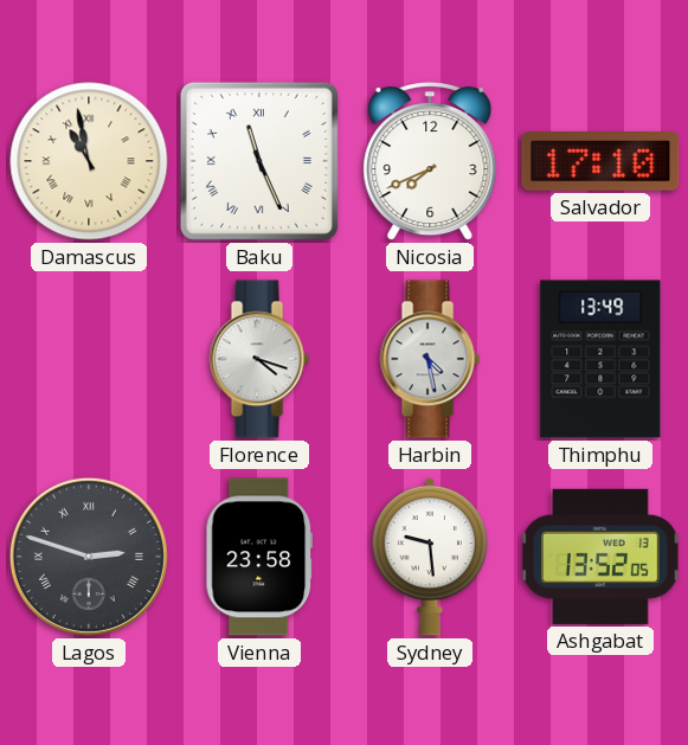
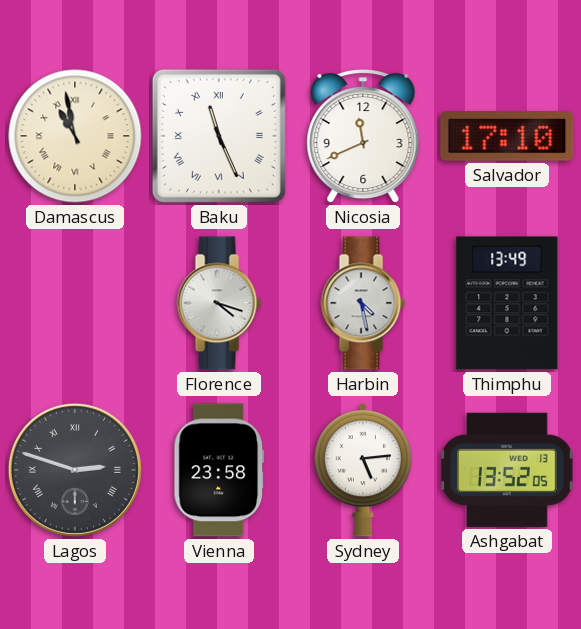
Nicosia: 7:41 -> 11:41
Sydney: 9:29 -> 5:14
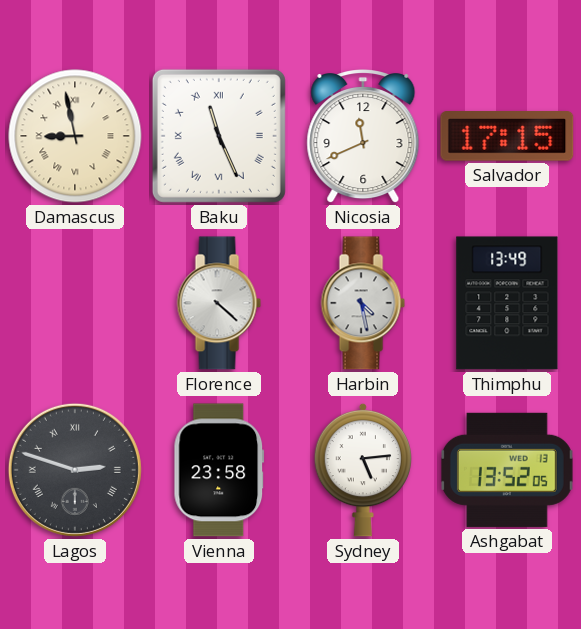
Damascus: 10:58 -> 8:58
Salvador: 17:10 -> 17:15
Florence: 4:18 -> 4:22
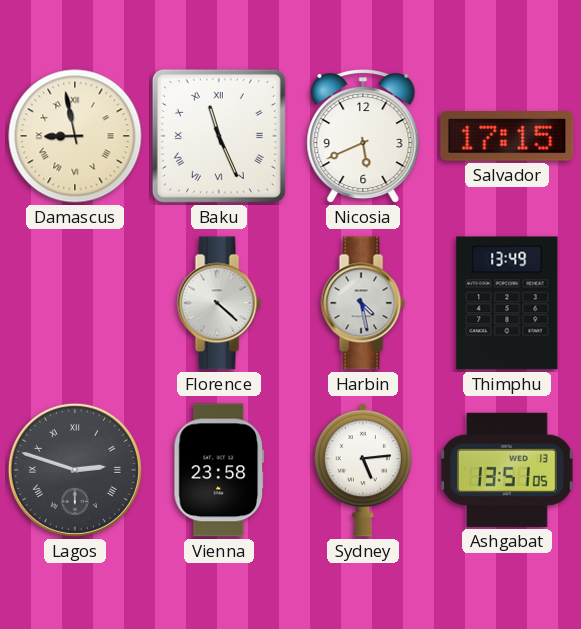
Nicosia: 11:41 -> 5:41
Ashgabat: 13:52 -> 13:51
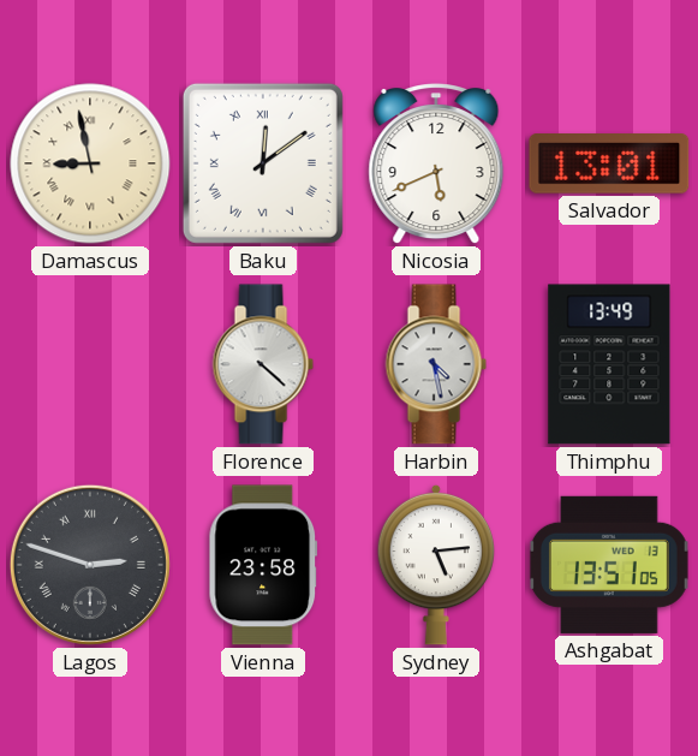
Baku: 11:26 -> 12:09
Salvador: 17:15 -> 13:01
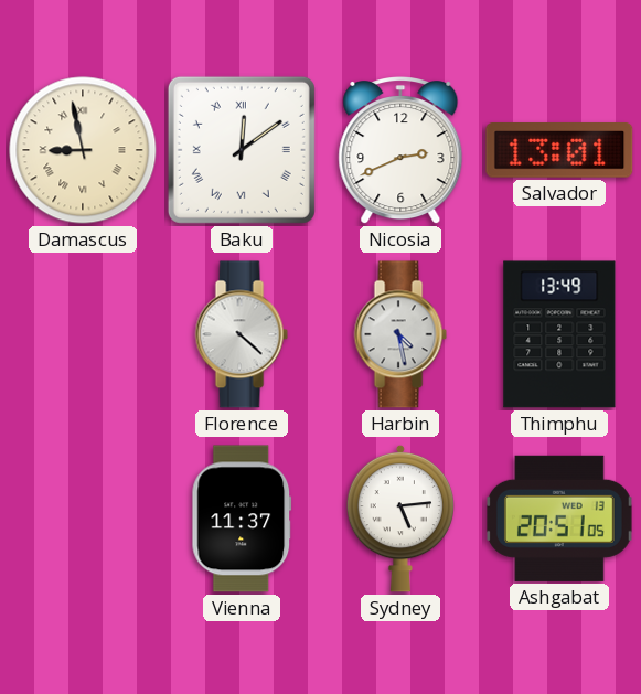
Nicosia: 5:41 -> 2:41
Lagos: 2:48 -> none
Vienna: 23:58 -> 11:37
Ashgabat: 13:51 -> 20:51
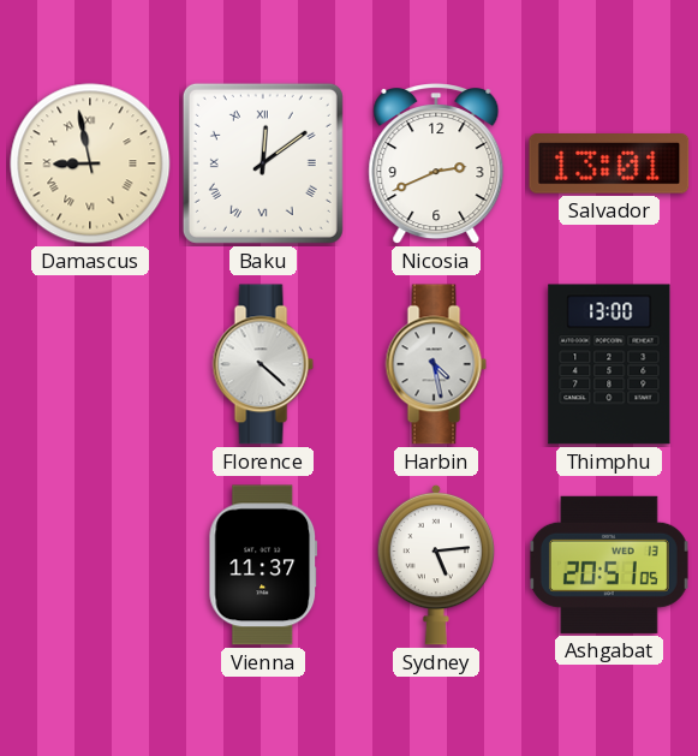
Thimphu: 13:49 -> 13:00
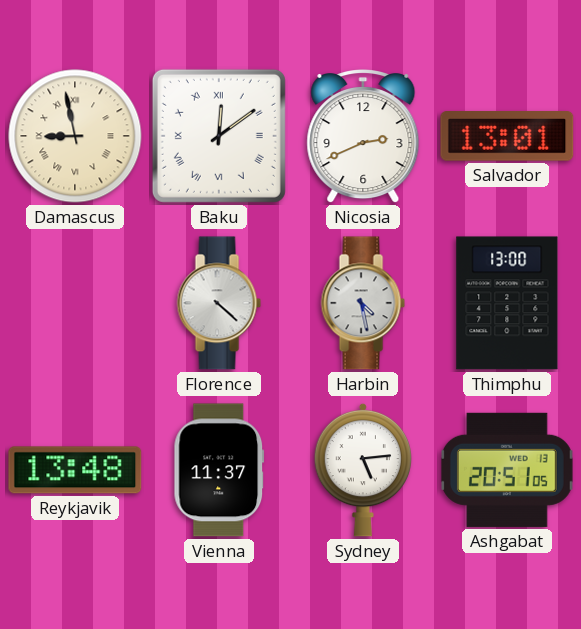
Reykjavik: none -> 13:48
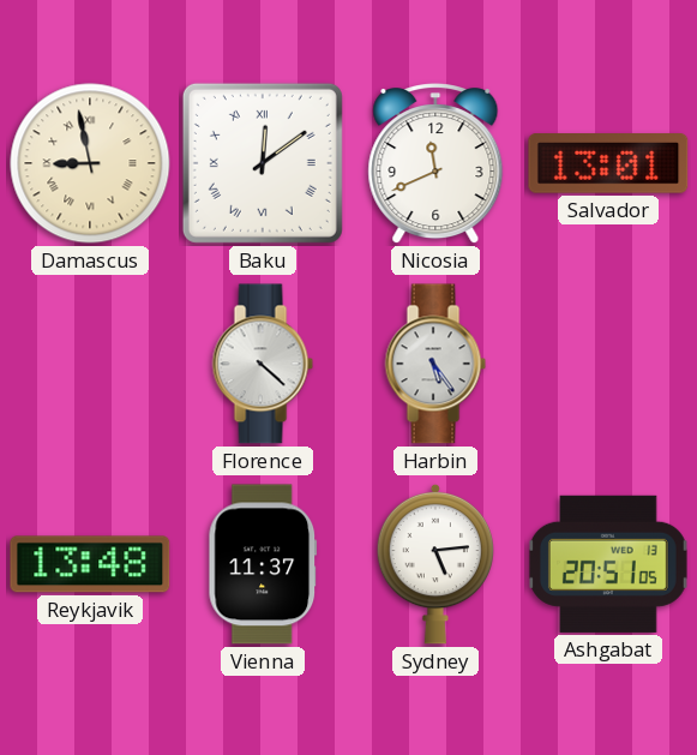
Nicosia: 2:41 -> 11:41
Harbin: 4:28 -> 5:24
Thimphu: 13:00 -> none
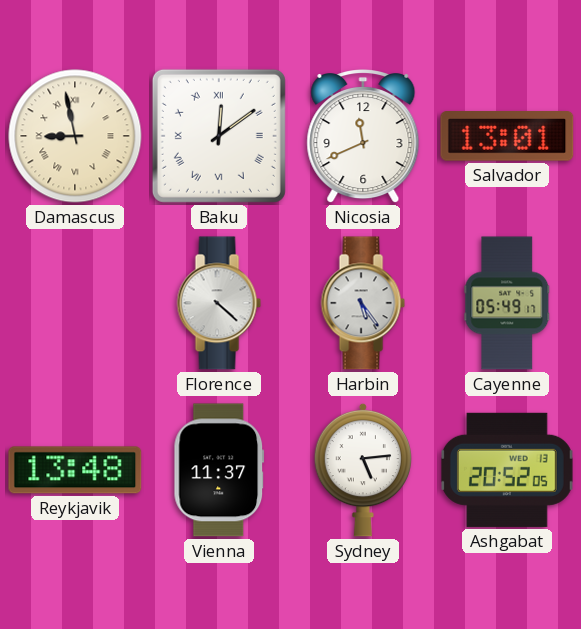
Cayenne: none -> 05:49
Ashgabat: 20:51 -> 20:52
